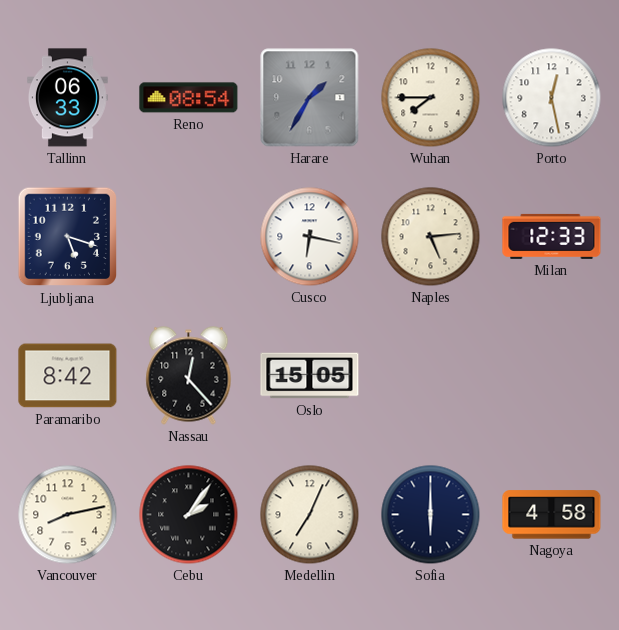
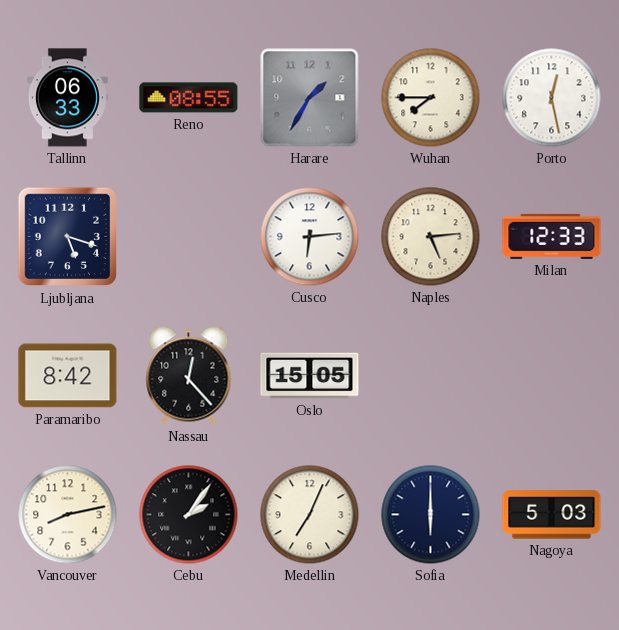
Reno: 08:54 -> 08:55
Cusco: 6:17 -> 6:14
Nagoya: 4:58 -> 5:03
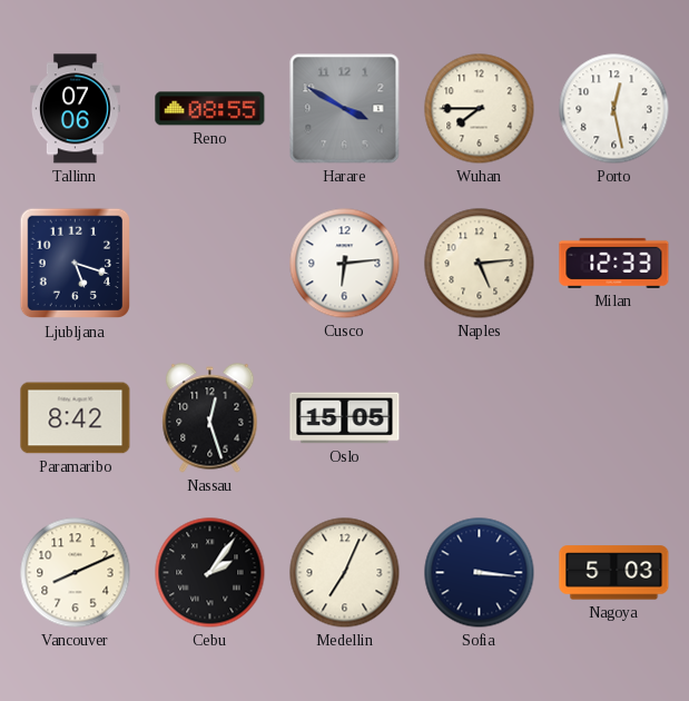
Tallinn: 06:33 -> 07:06
Harare: 1:35 -> 3:50
Nassau: 12:23 -> 12:27
Vancouver: 8:13 -> 8:11
Sofia: 6:00 -> 3:16
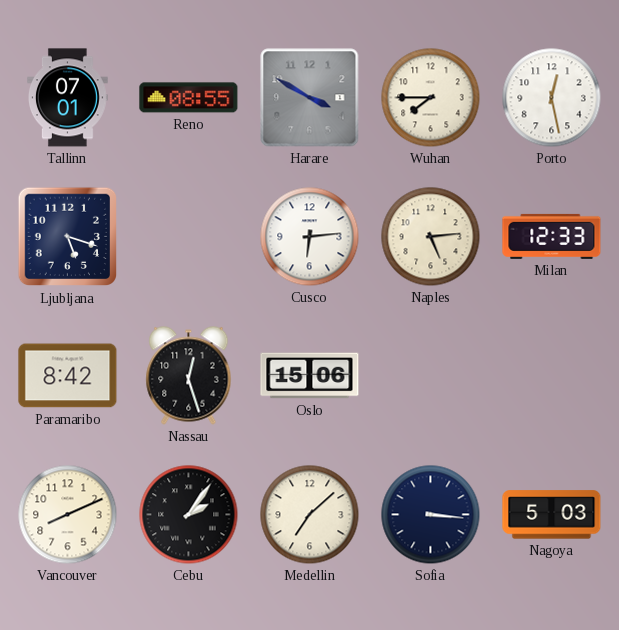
Tallinn: 07:06 -> 07:01
Oslo: 15:05 -> 15:06
Medellin: 7:04 -> 7:08
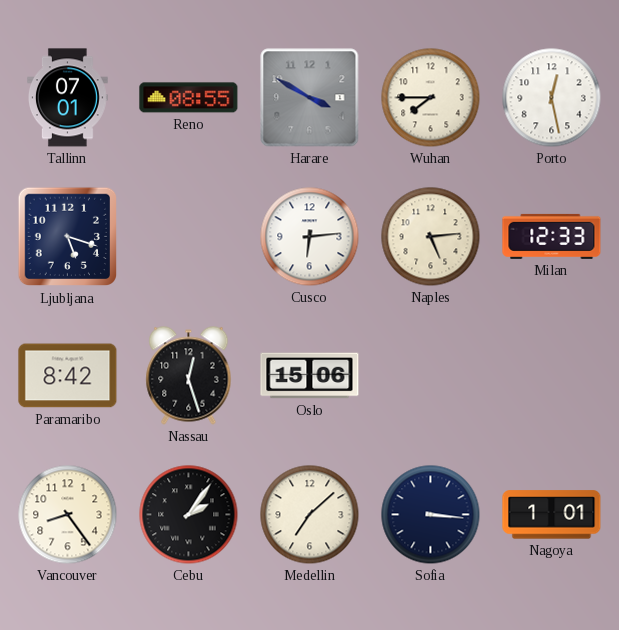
Vancouver: 8:11 -> 8:24
Nagoya: 5:03 -> 1:01
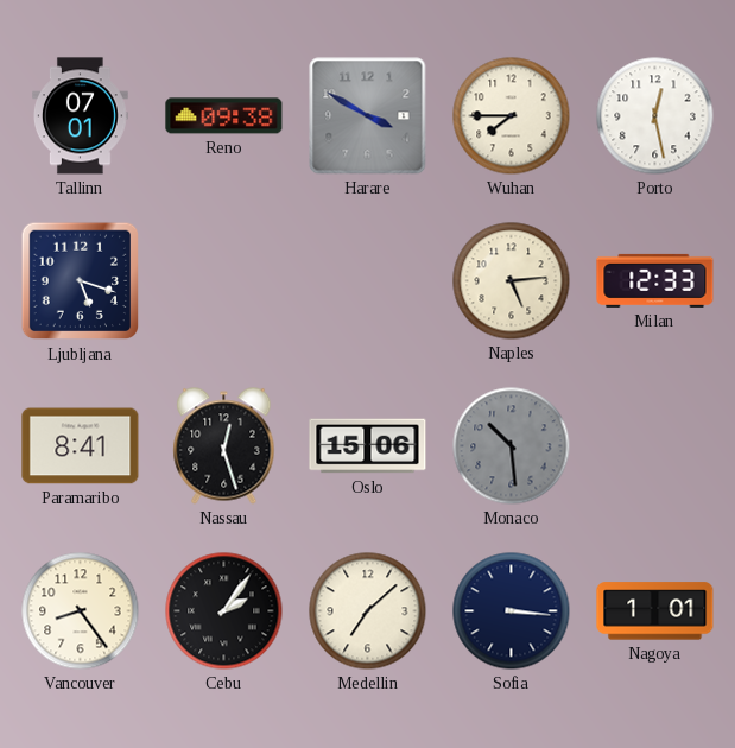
Reno: 08:55 -> 09:38
Cusco: 6:14 -> none
Paramaribo: 8:42 -> 8:41
Monaco: none -> 10:29
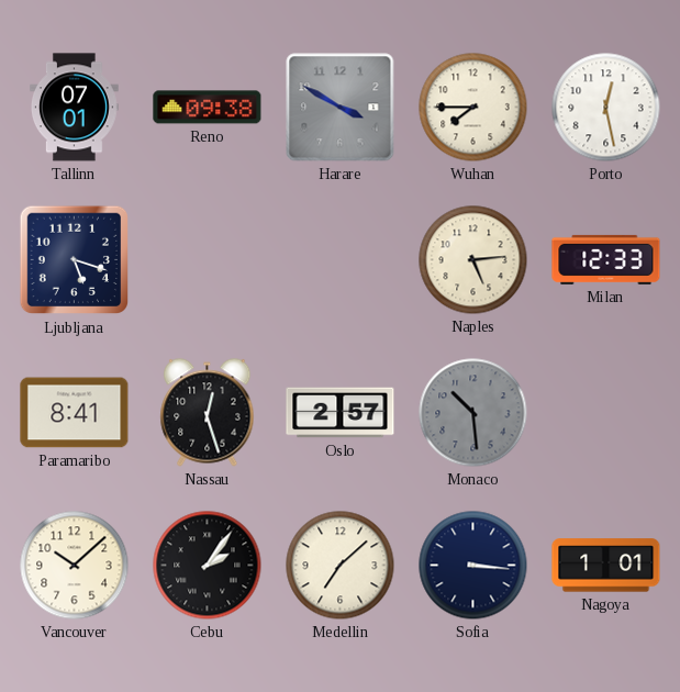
Oslo: 15:06 -> 2:57
Vancouver: 8:24 -> 10:08
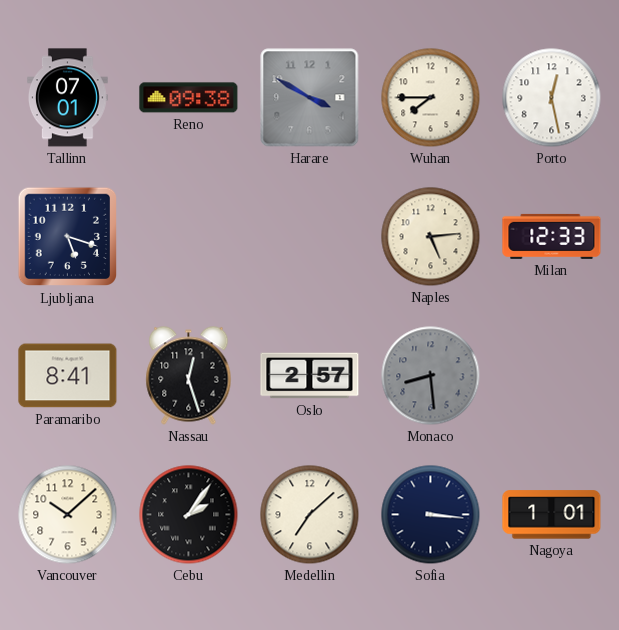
Monaco: 10:29 -> 8:29
